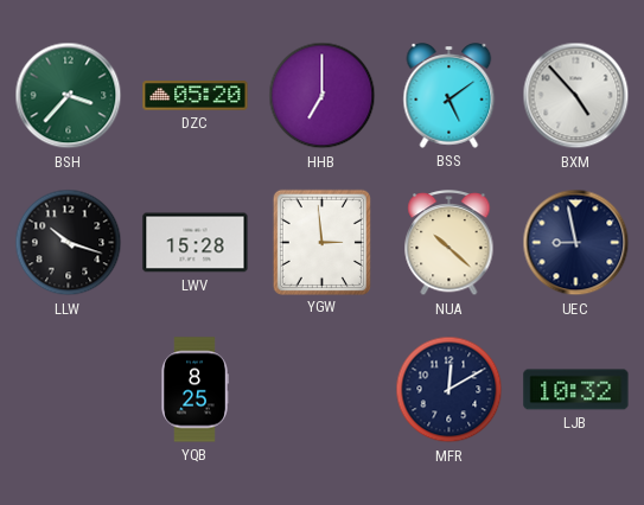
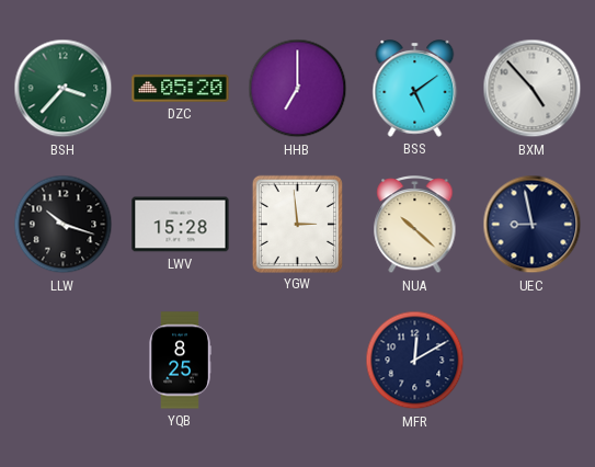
LJB: 10:32 -> none
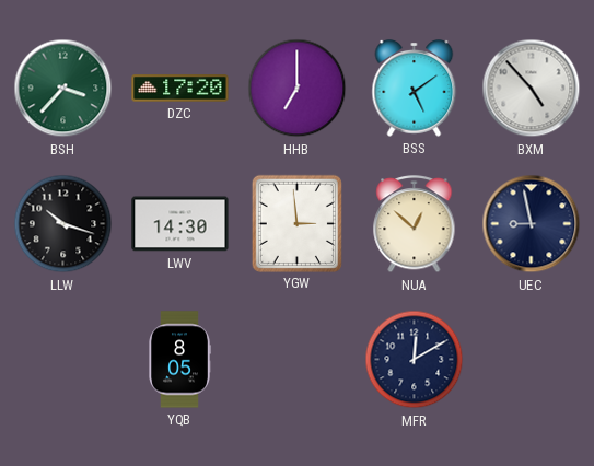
DZC: 05:20 -> 17:20
LWV: 15:28 -> 14:30
NUA: 10:22 -> 12:52
YQB: 8:25 -> 8:05
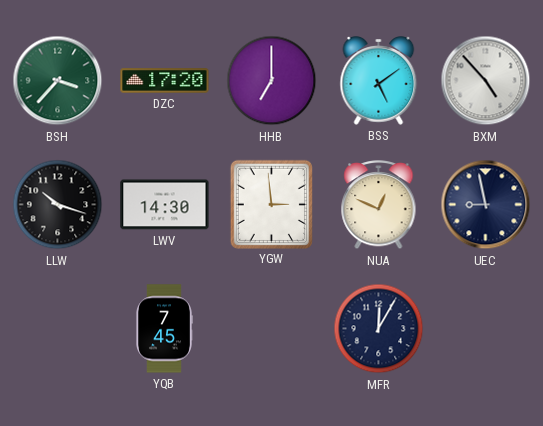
NUA: 12:52 -> 12:49
YQB: 8:05 -> 7:45
MFR: 12:10 -> 12:05
